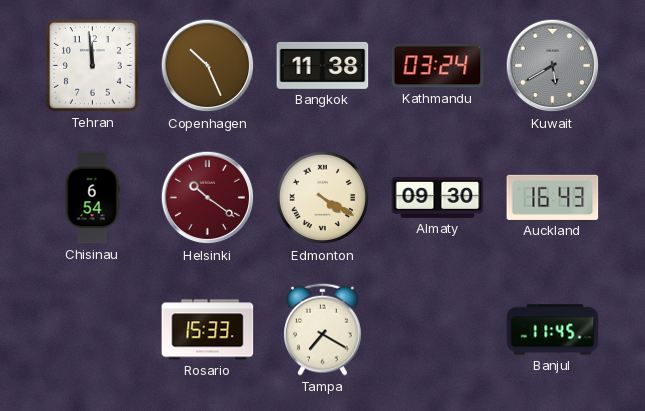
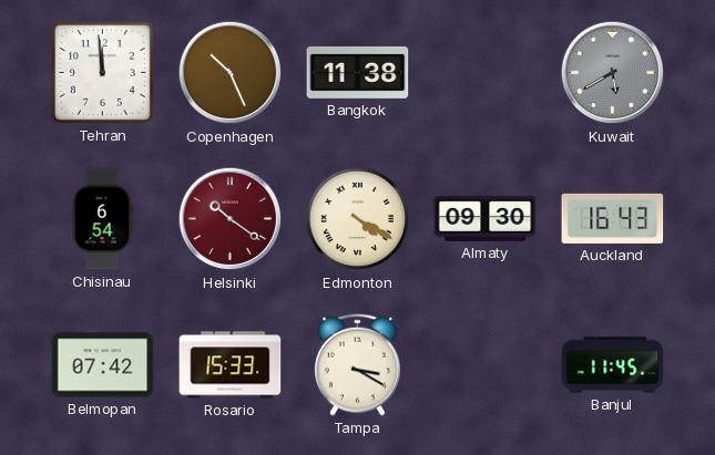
Kathmandu: 03:24 -> none
Belmopan: none -> 07:42
Tampa: 7:20 -> 3:20
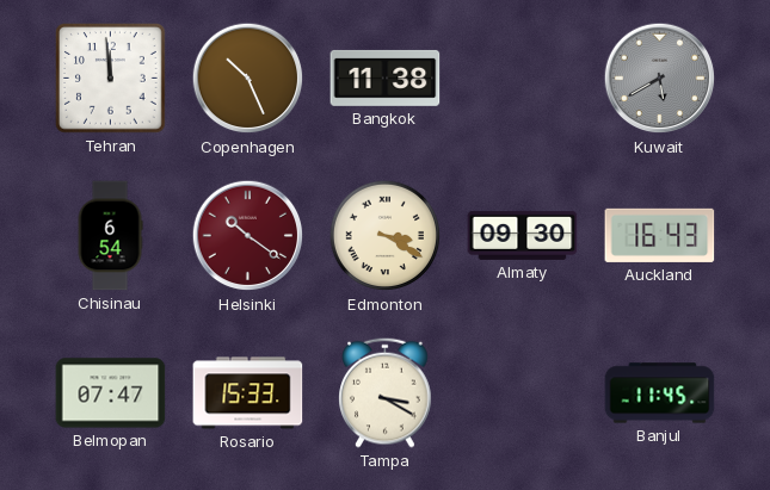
Edmonton: 4:20 -> 3:20
Belmopan: 07:42 -> 07:47
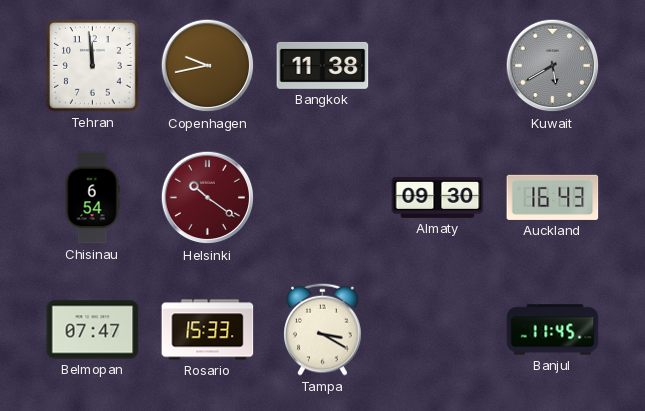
Copenhagen: 10:26 -> 9:43
Edmonton: 3:20 -> none
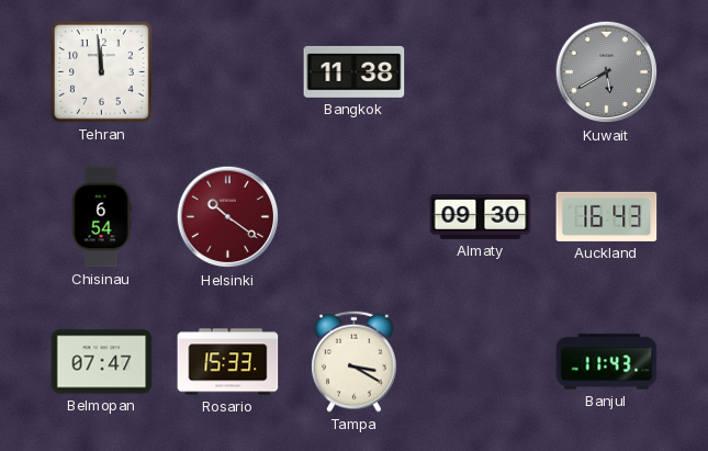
Copenhagen: 9:43 -> none
Banjul: 11:45 -> 11:43
